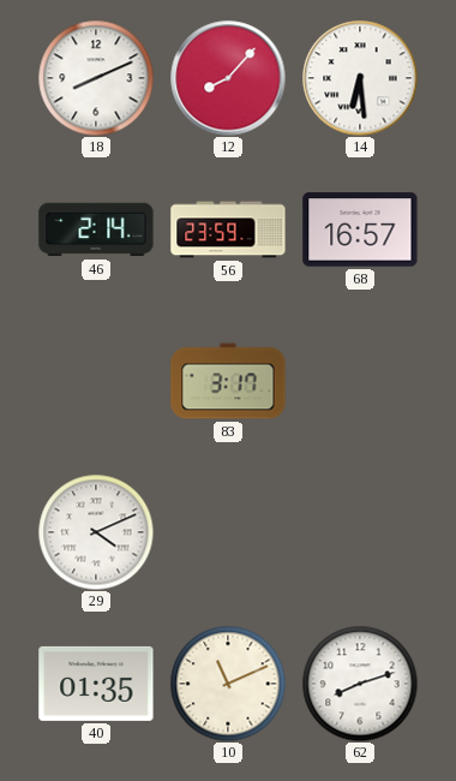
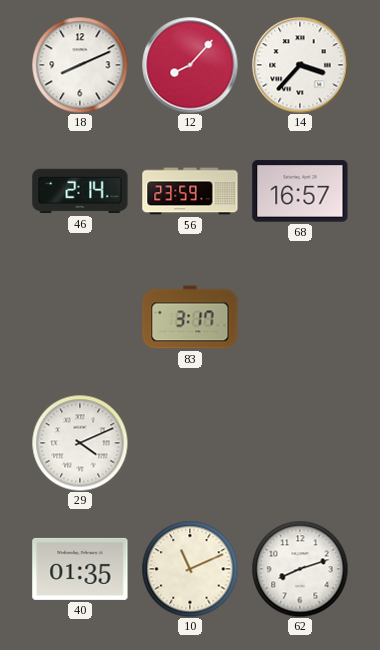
14: 6:29 -> 3:37
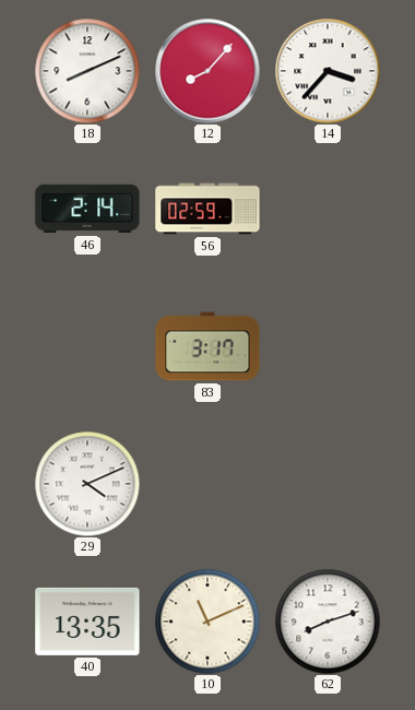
56: 23:59 -> 02:59
68: 16:57 -> none
40: 01:35 -> 13:35
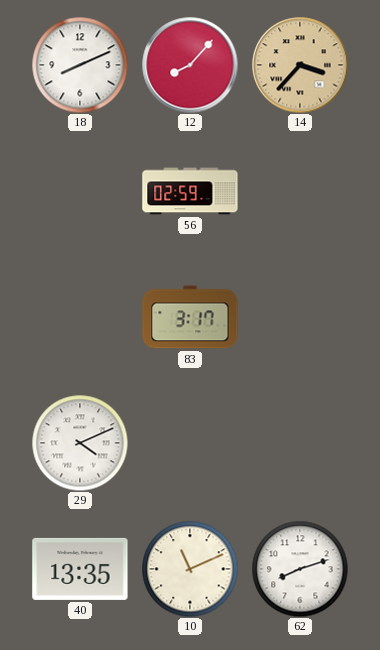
14 dial: white -> champagne
46: 2:14 -> none
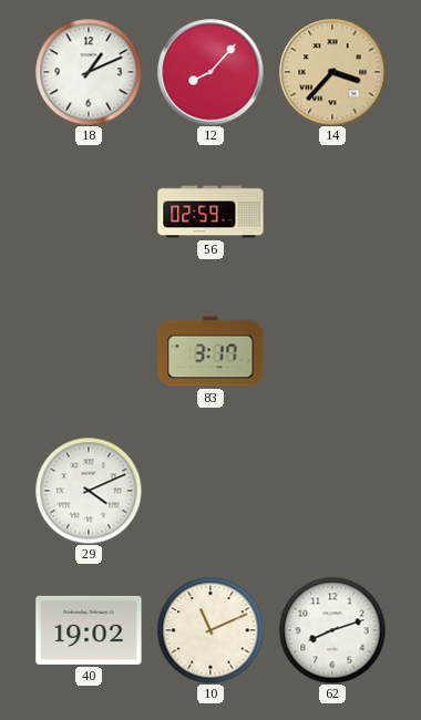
18: 8:11 -> 1:11
40: 13:35 -> 19:02
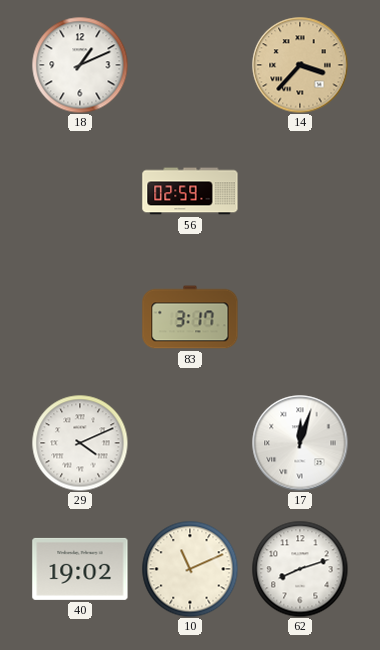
12: 8:07 -> none
17: none -> 12:03
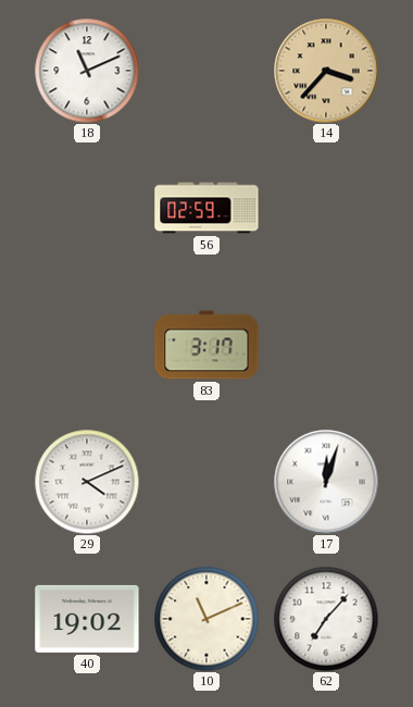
18: 1:11 -> 11:11
62: 8:12 -> 7:07
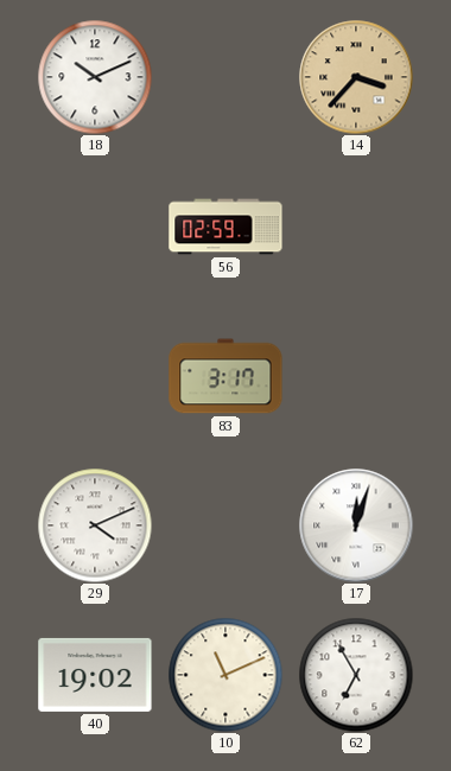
18: 11:11 -> 10:11
62: 7:07 -> 6:55
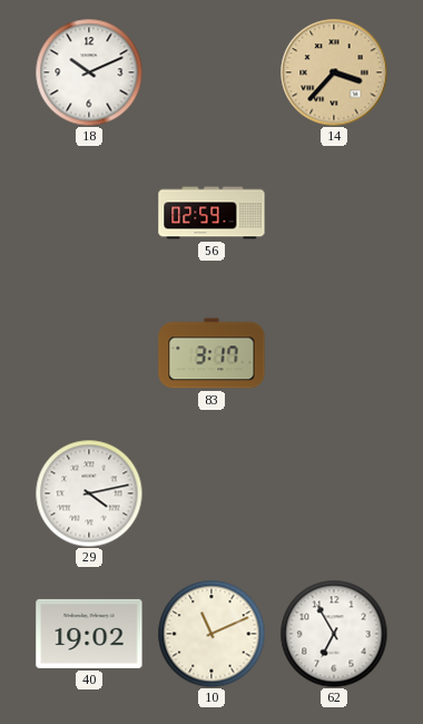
29: 4:11 -> 4:13
17: 12:03 -> none
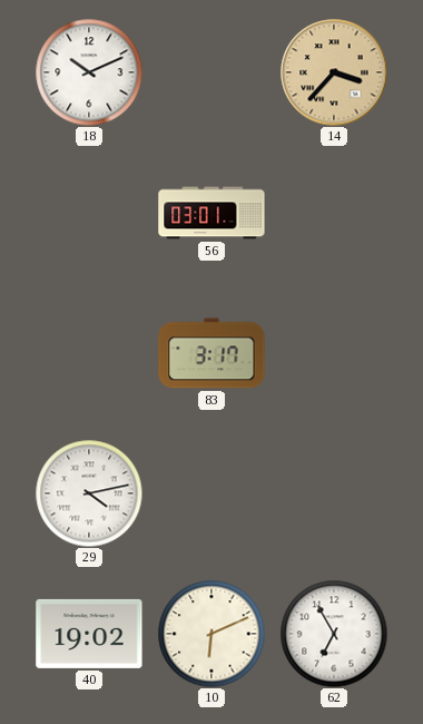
56: 02:59 -> 03:01
10: 11:11 -> 6:11
